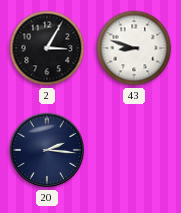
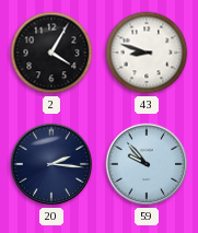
2: 3:05 -> 4:05
59: none -> 9:53
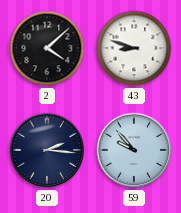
2: 4:05 -> 4:08
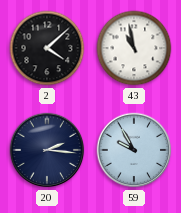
43: 8:48 -> 10:58
59: 9:53 -> 9:55
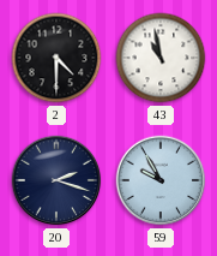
2: 4:08 -> 4:30
20: 2:16 -> 2:18
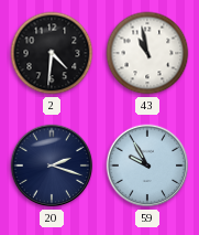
2: 4:30 -> 4:31
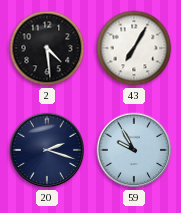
2: 4:31 -> 4:29
43: 10:58 -> 7:05
